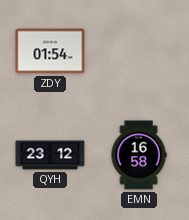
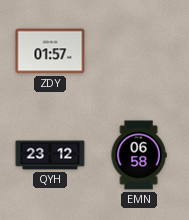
ZDY: 01:54 -> 01:57
EMN: 16:58 -> 06:58
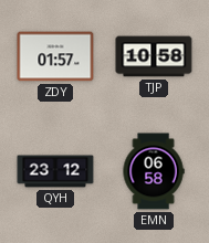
TJP: none -> 10:58
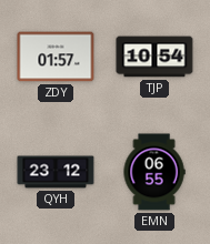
TJP: 10:58 -> 10:54
EMN: 06:58 -> 06:55
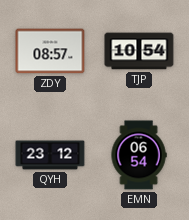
ZDY: 01:57 -> 08:57
EMN: 06:55 -> 06:54
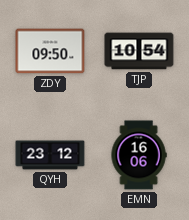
ZDY: 08:57 -> 09:50
EMN: 06:54 -> 16:06
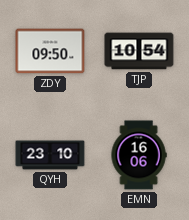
QYH: 23:12 -> 23:10
